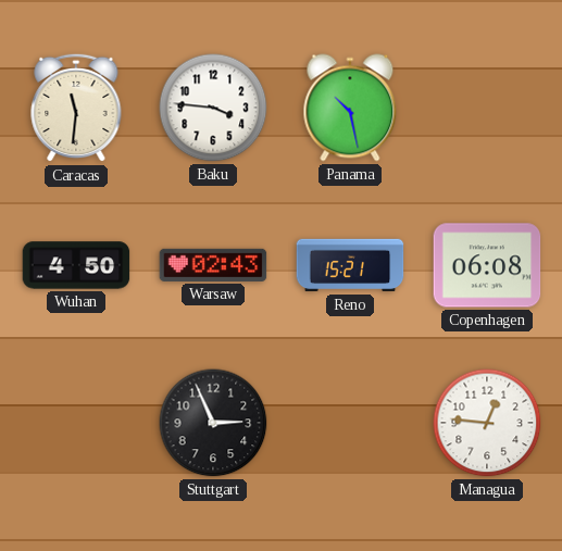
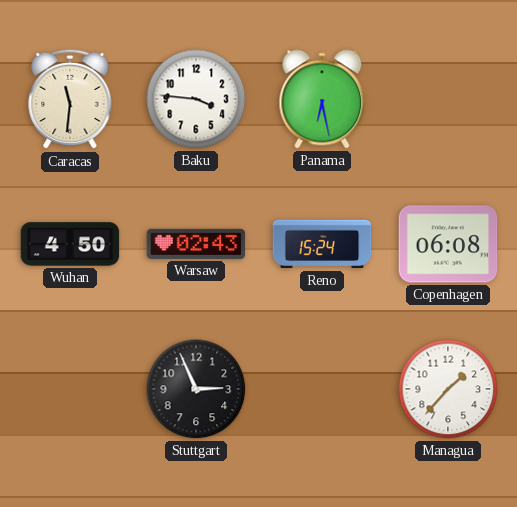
Panama: 10:28 -> 6:28
Reno: 15:21 -> 15:24
Managua: 12:46 -> 1:37
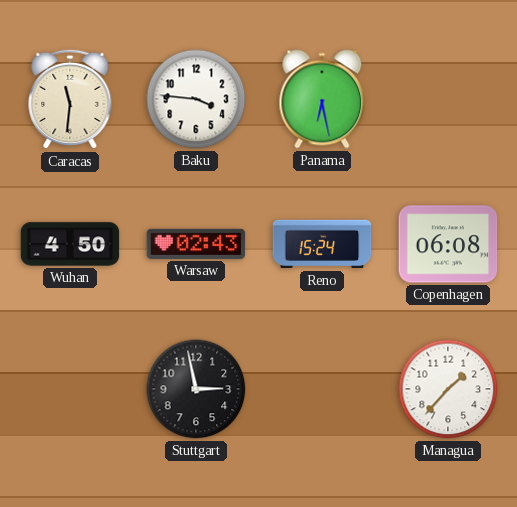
Stuttgart: 2:56 -> 2:58
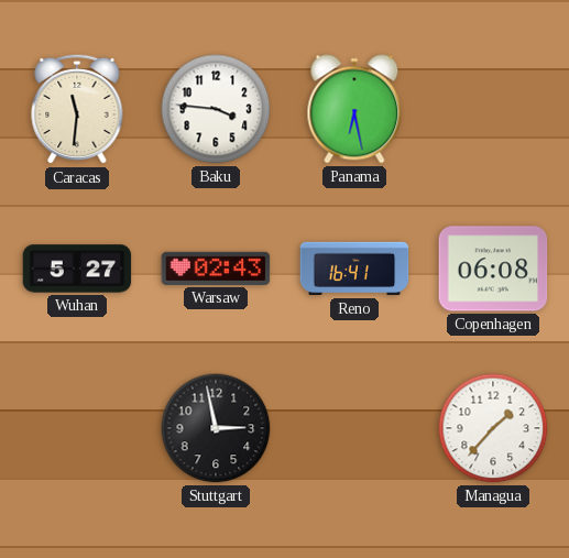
Wuhan: 4:50 -> 5:27
Reno: 15:24 -> 16:41
